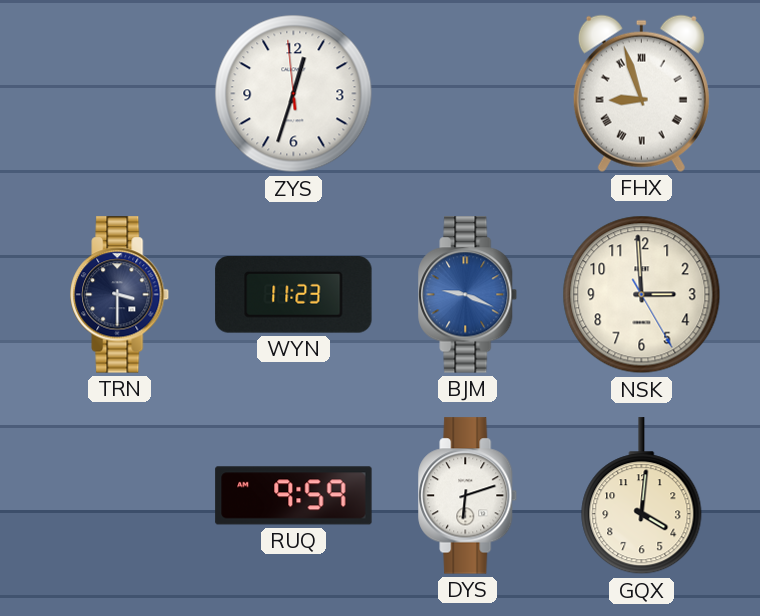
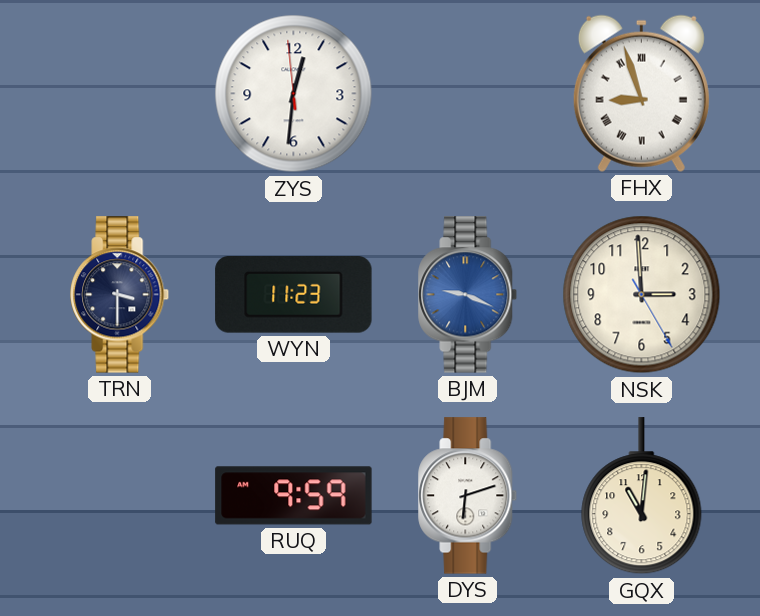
ZYS: 12:32 -> 12:30
GQX: 4:01 -> 11:01
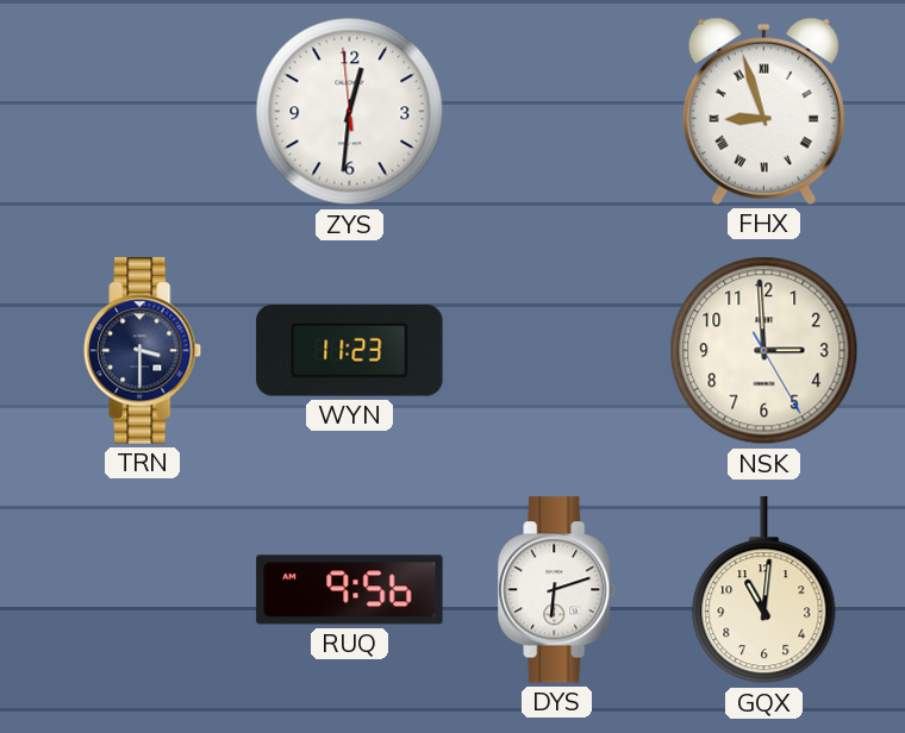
BJM: 9:19 -> none
RUQ: 9:59 -> 9:56
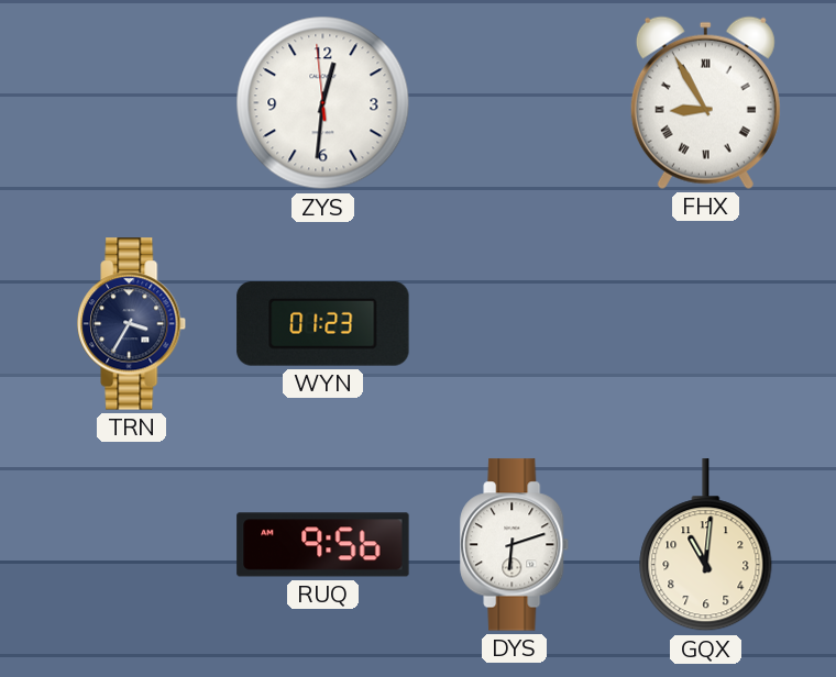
FHX: 8:57 -> 8:55
TRN: 3:30 -> 3:35
WYN: 11:23 -> 01:23
NSK: 2:59 -> none
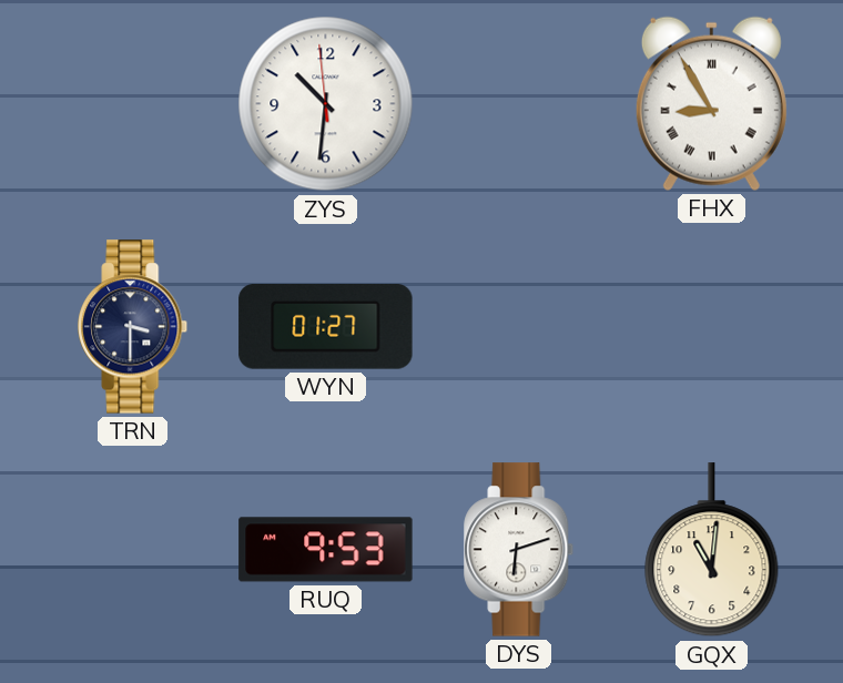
ZYS: 12:30 -> 10:30
TRN: 3:35 -> 3:30
WYN: 01:23 -> 01:27
RUQ: 9:56 -> 9:53
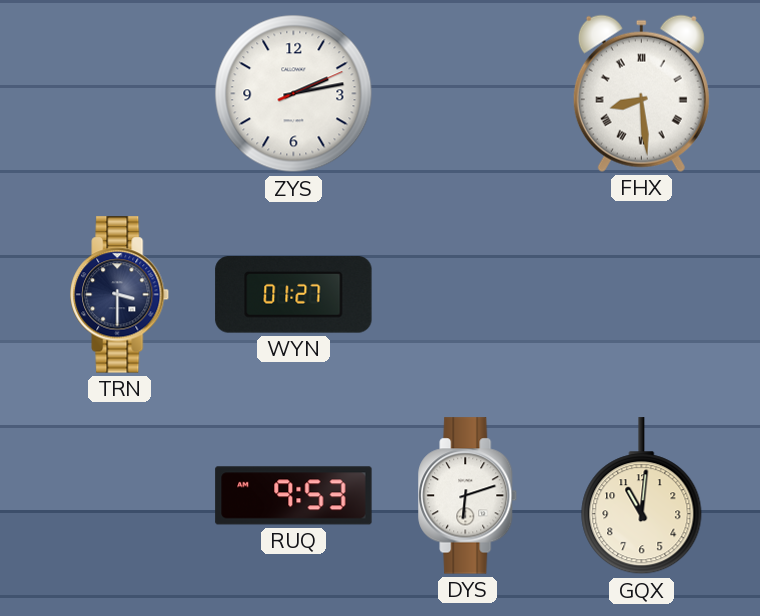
ZYS: 10:30 -> 2:13
FHX: 8:55 -> 8:29
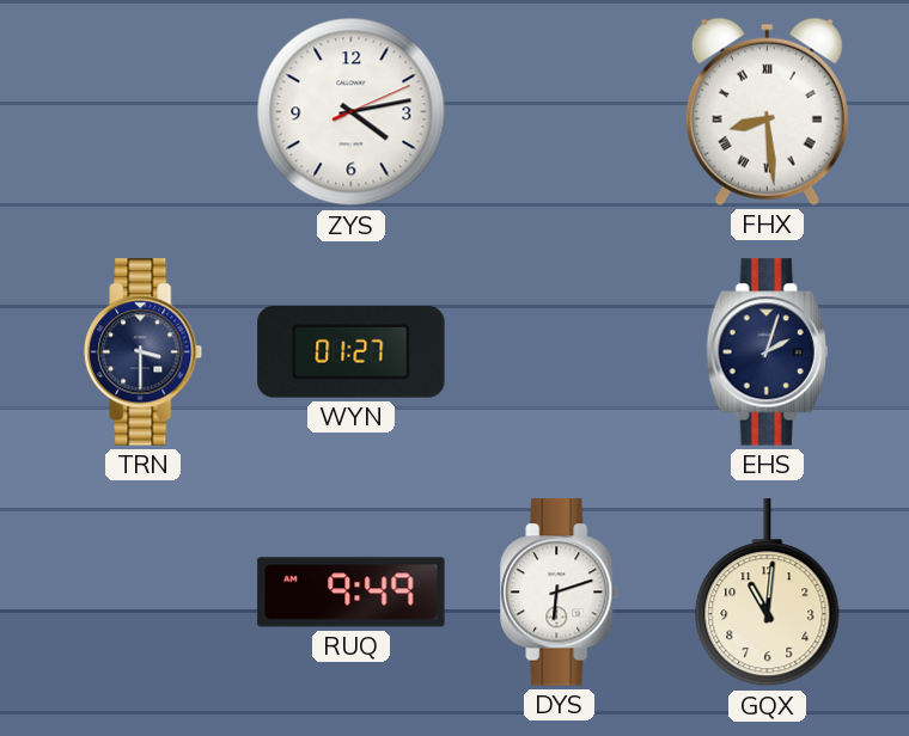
ZYS: 2:13 -> 4:13
EHS: none -> 2:03
RUQ: 9:53 -> 9:49
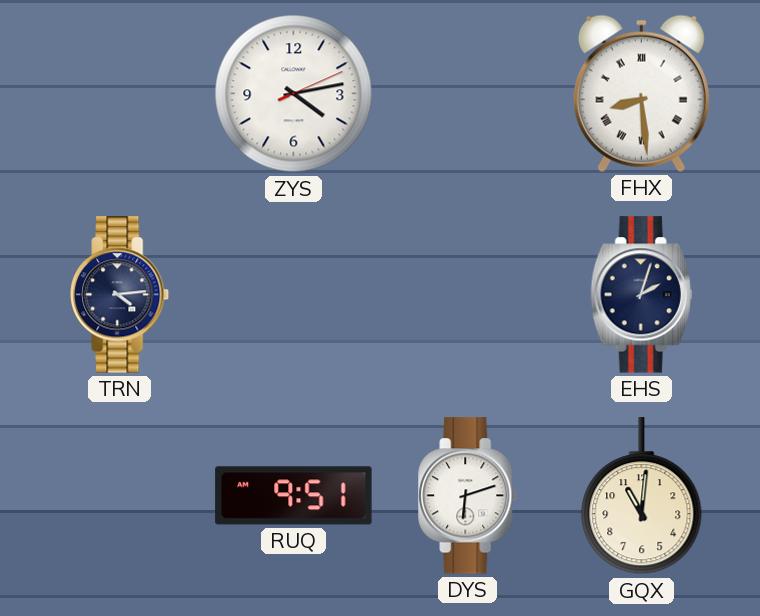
TRN: 3:30 -> 4:14
WYN: 01:27 -> none
RUQ: 9:49 -> 9:51
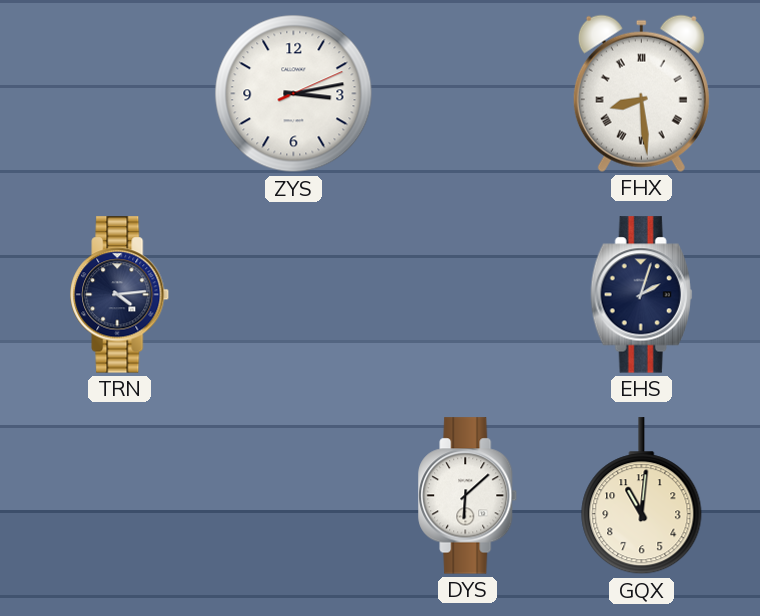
ZYS: 4:13 -> 3:13
RUQ: 9:51 -> none
DYS: 6:12 -> 6:08
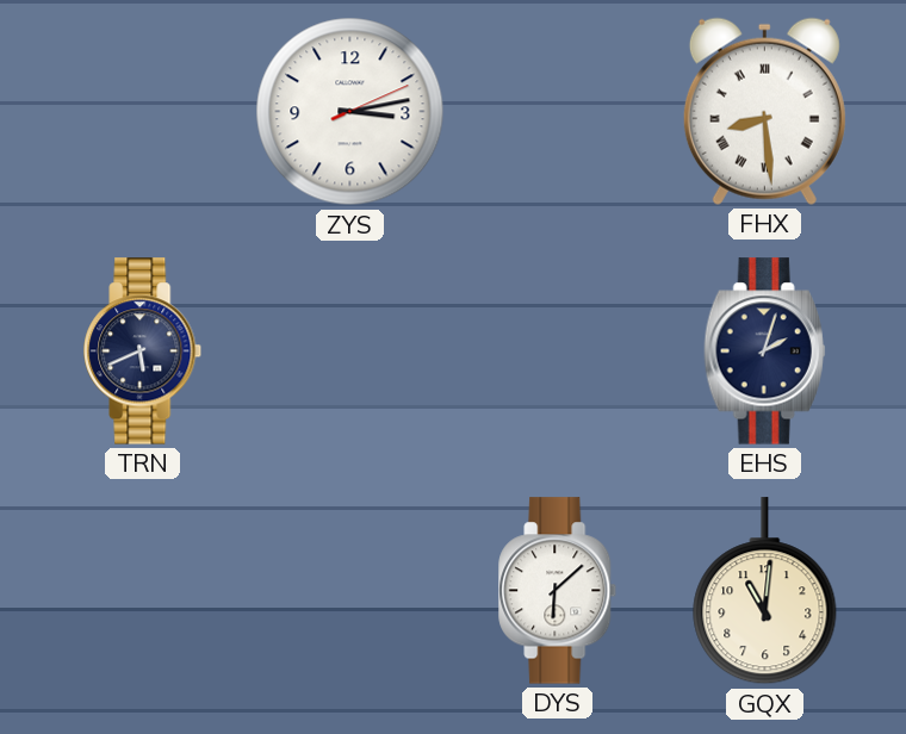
TRN: 4:14 -> 5:41
